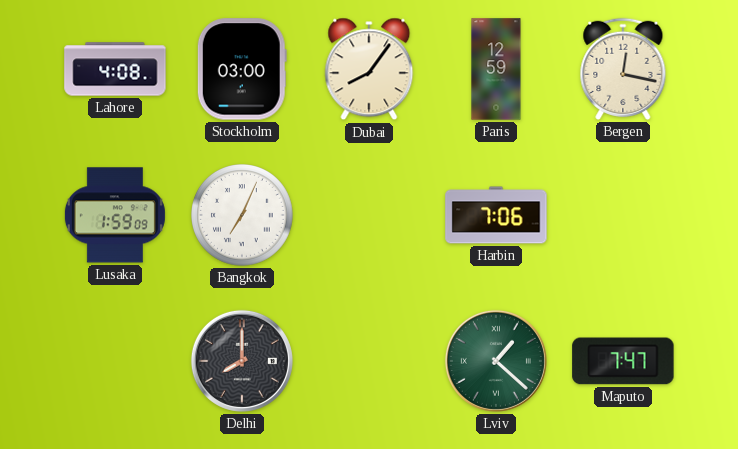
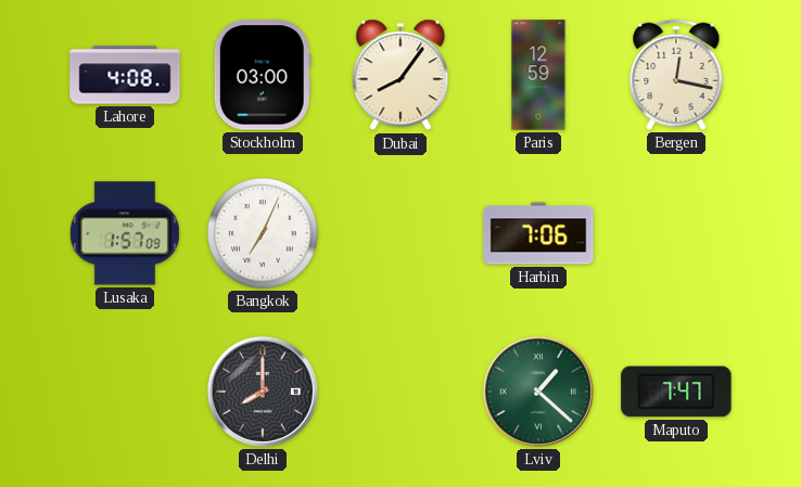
Lusaka: 1:59 -> 1:57
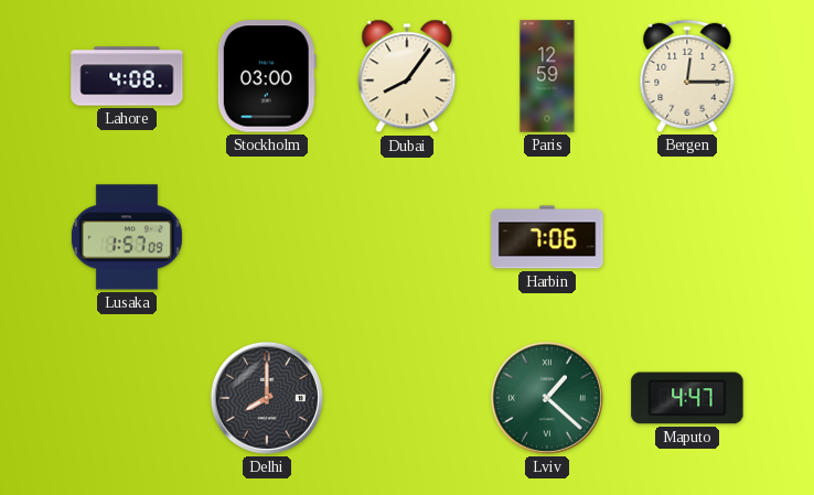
Bergen: 12:17 -> 12:15
Bangkok: 7:04 -> none
Maputo: 7:47 -> 4:47
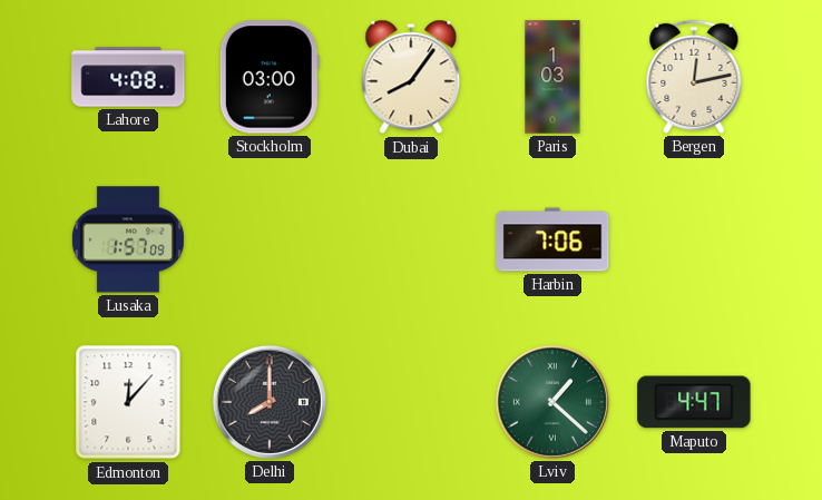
Paris: 12:59 -> 1:03
Bergen: 12:15 -> 12:13
Edmonton: none -> 12:07
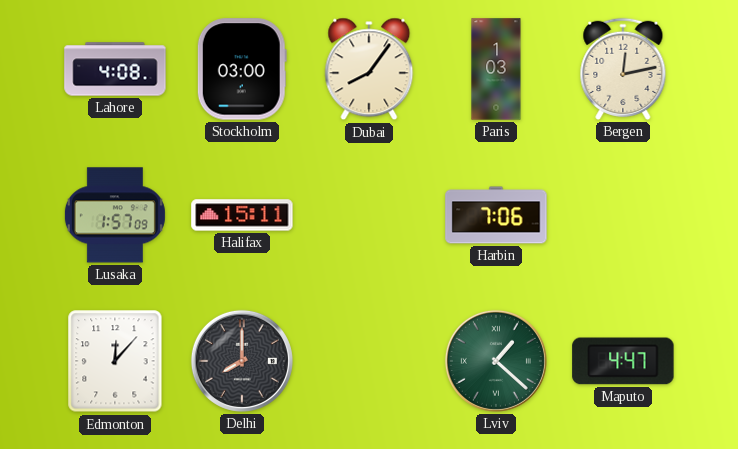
Halifax: none -> 15:11
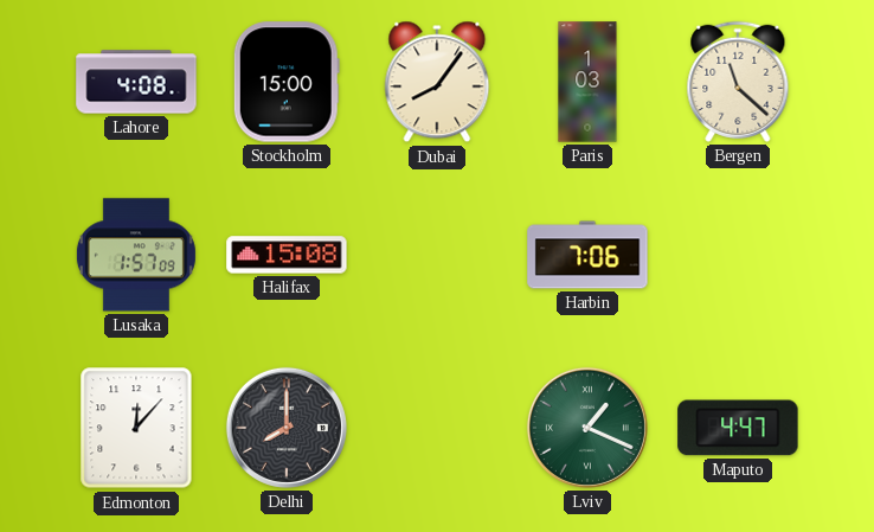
Stockholm: 03:00 -> 15:00
Bergen: 12:13 -> 11:22
Halifax: 15:11 -> 15:08
Lviv: 1:22 -> 1:19
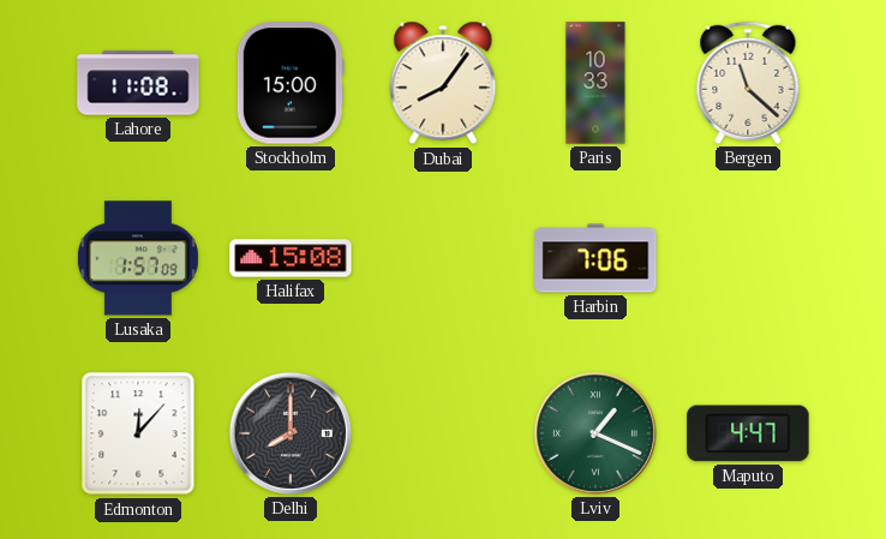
Lahore: 4:08 -> 11:08
Paris: 1:03 -> 10:33
